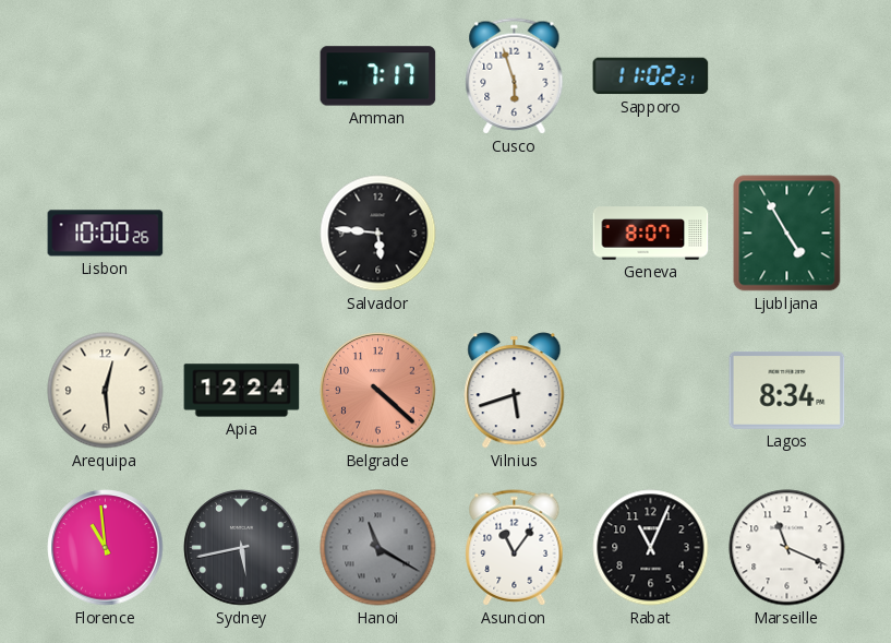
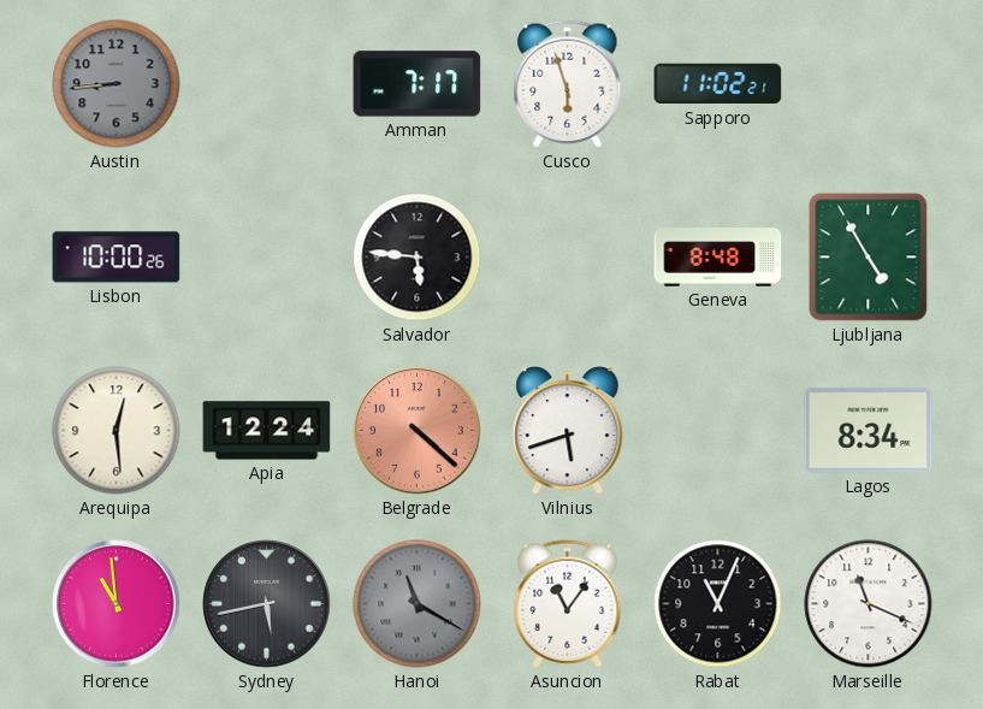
Austin: none -> 8:44
Geneva: 8:07 -> 8:48
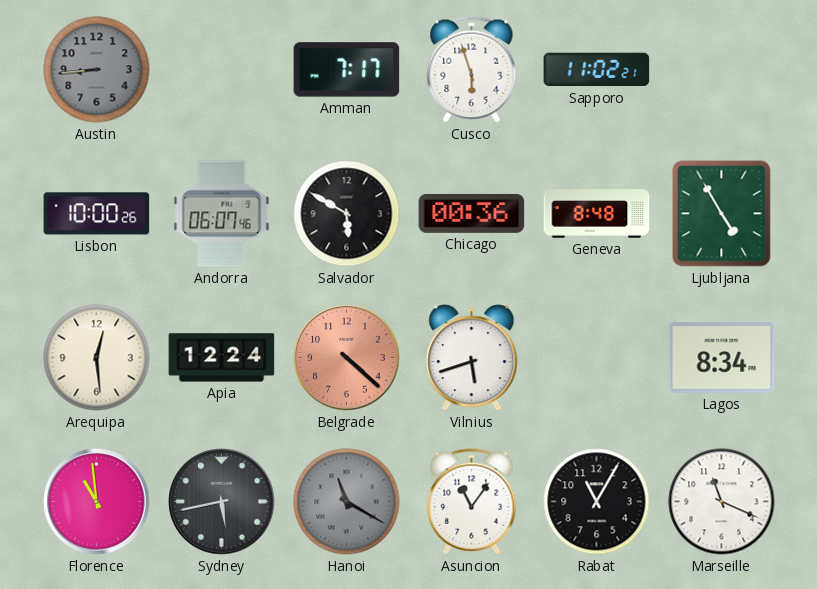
Andorra: none -> 06:07
Salvador: 5:46 -> 5:50
Chicago: none -> 00:36
Rabat: 11:04 -> 11:05
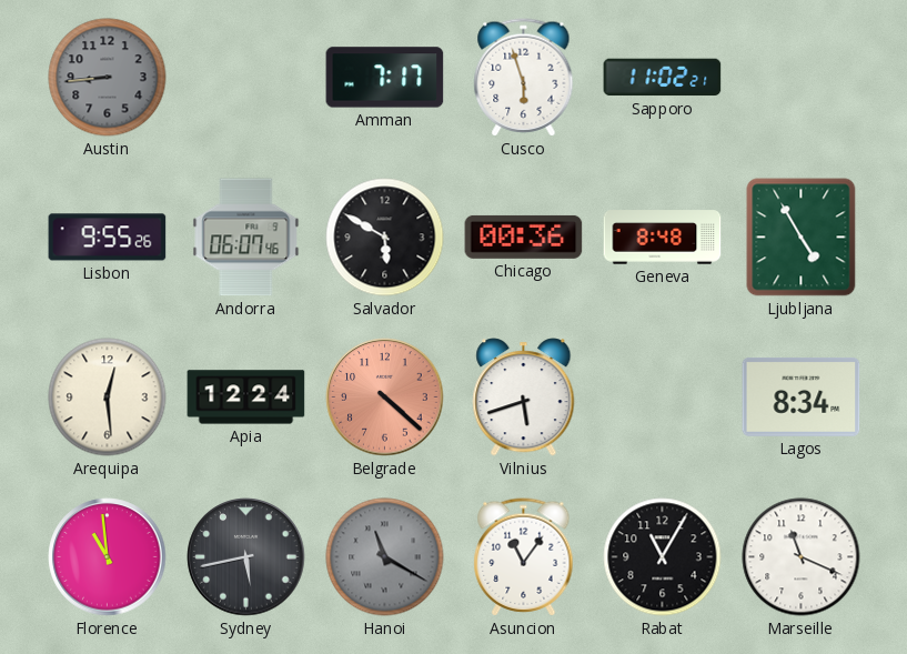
Lisbon: 10:00 -> 9:55
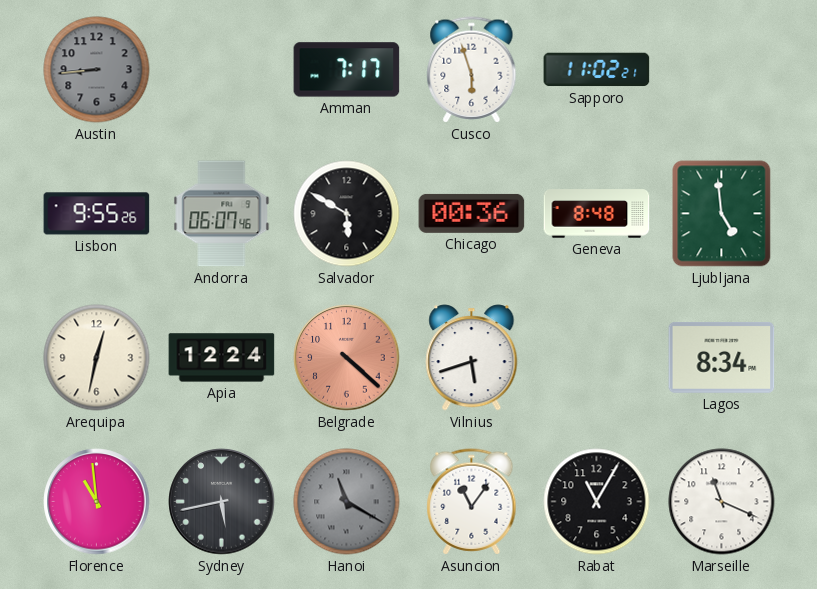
Ljubljana: 4:55 -> 4:59
Arequipa: 12:29 -> 12:32
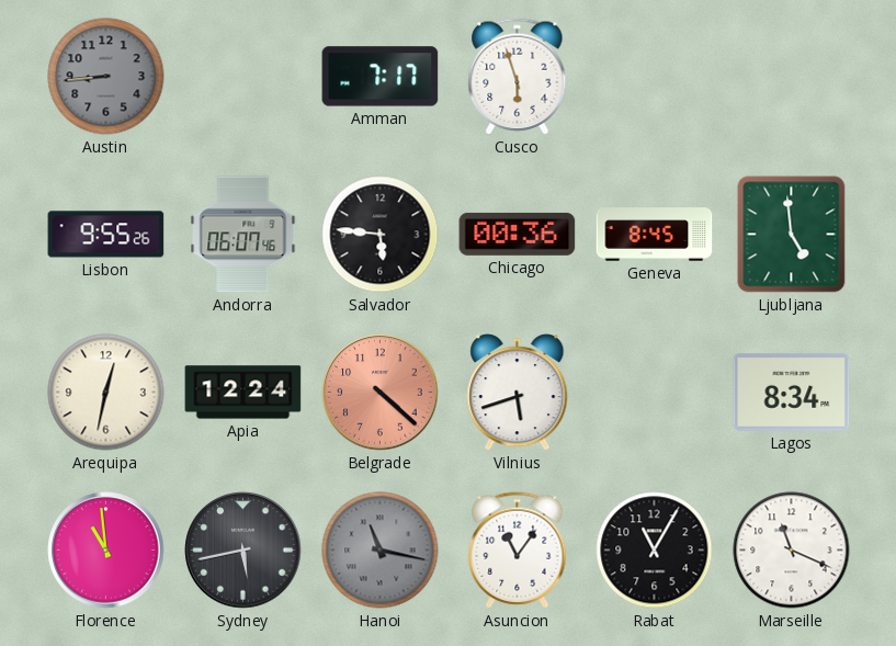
Sapporo: 11:02 -> none
Salvador: 5:50 -> 5:46
Geneva: 8:48 -> 8:45
Hanoi: 11:20 -> 11:17
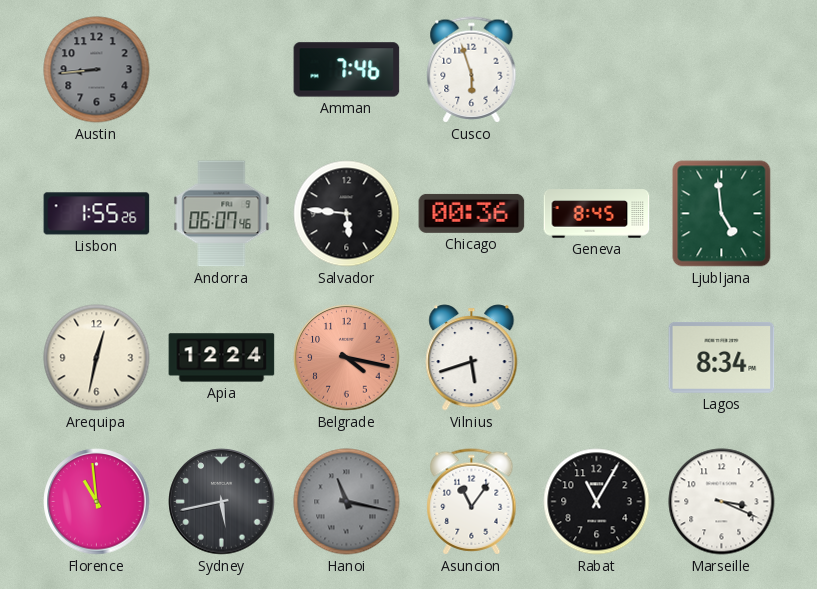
Amman: 7:17 -> 7:46
Lisbon: 9:55 -> 1:55
Belgrade: 4:22 -> 4:17
Marseille: 11:19 -> 3:19
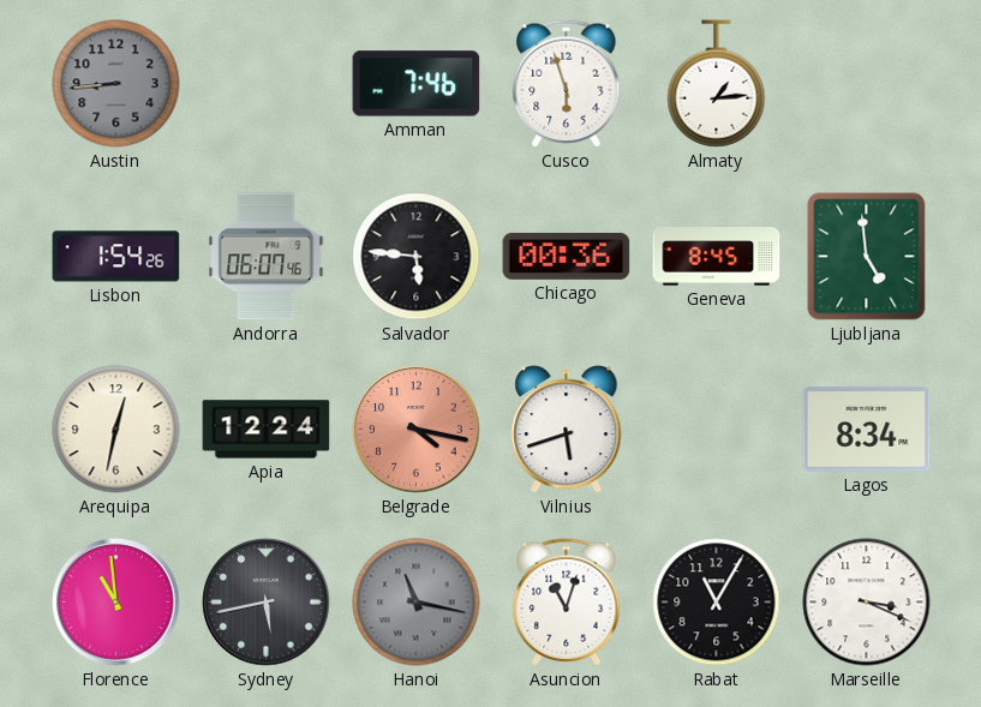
Almaty: none -> 1:14
Lisbon: 1:55 -> 1:54
Asuncion: 11:06 -> 11:03
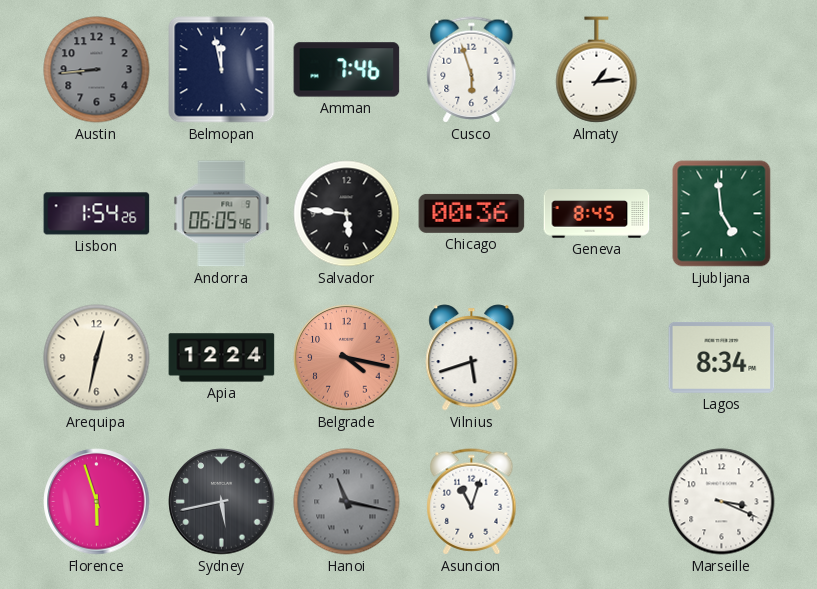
Belmopan: none -> 11:58
Andorra: 06:07 -> 06:05
Florence: 10:59 -> 5:57
Rabat: 11:05 -> none
